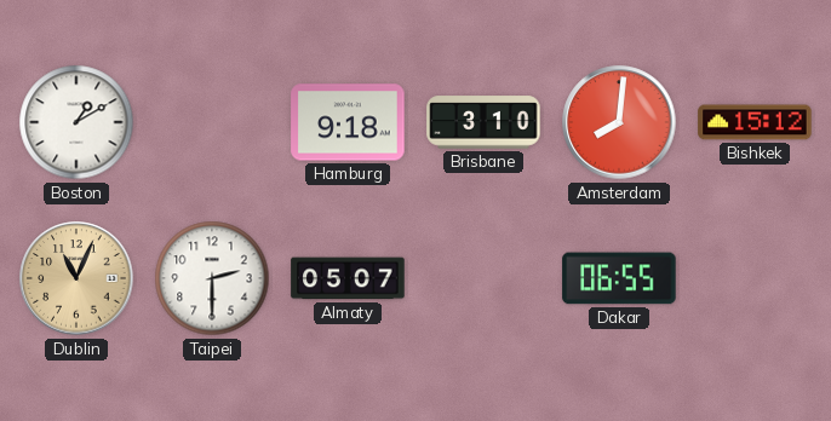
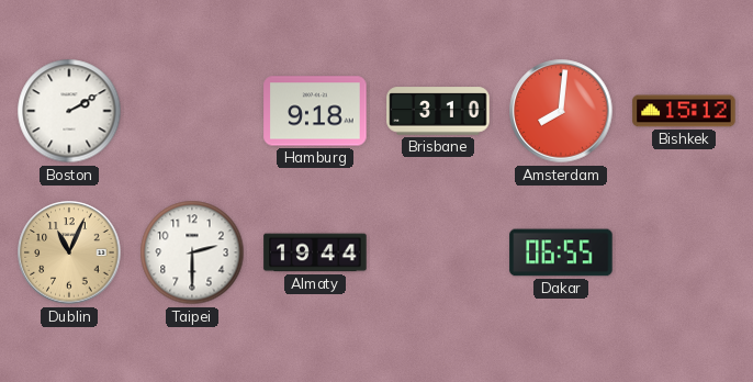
Boston: 1:10 -> 2:10
Almaty: 05:07 -> 19:44
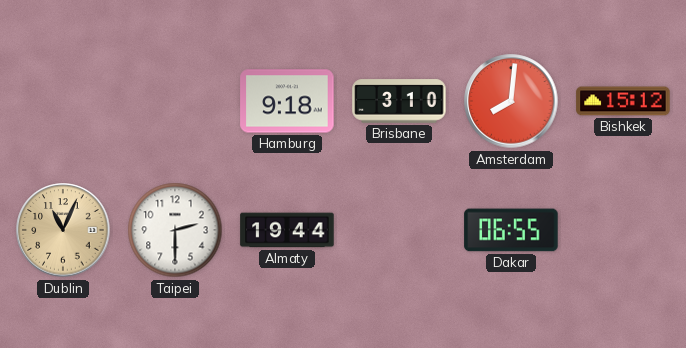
Boston: 2:10 -> none
